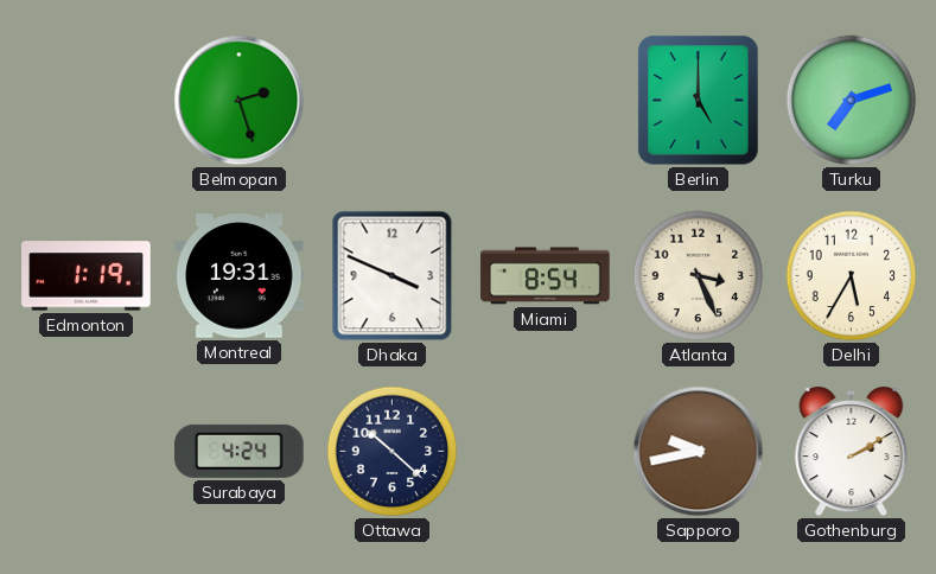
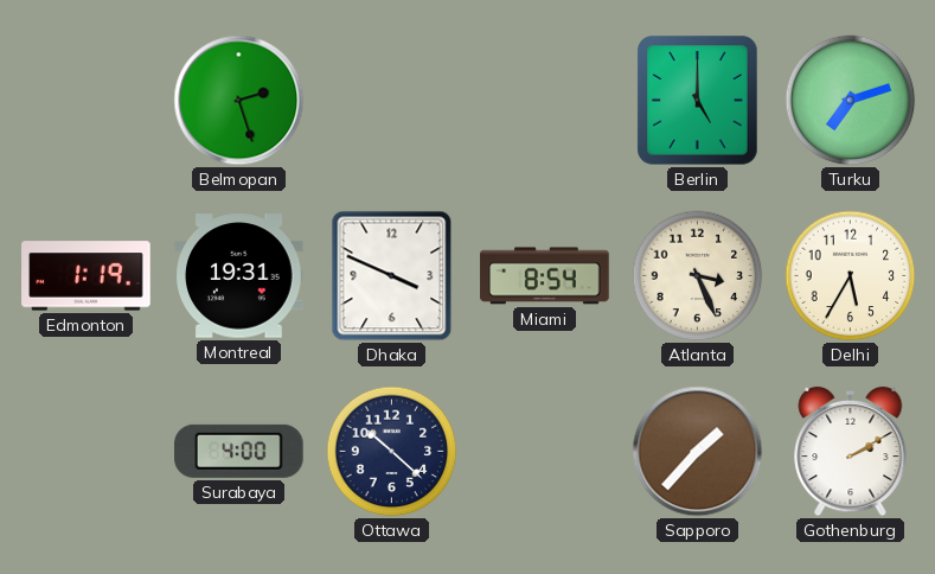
Surabaya: 4:24 -> 4:00
Sapporo: 9:43 -> 1:37
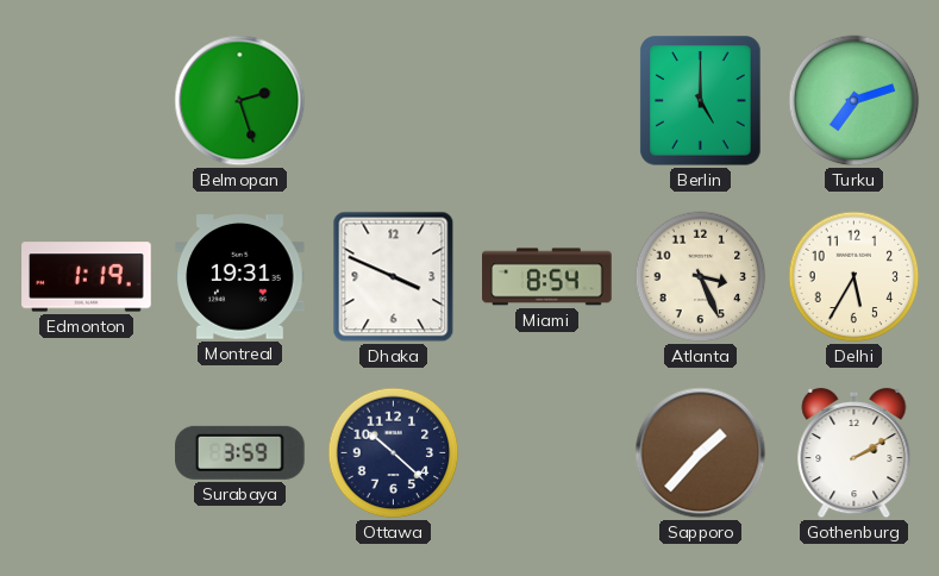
Surabaya: 4:00 -> 3:59
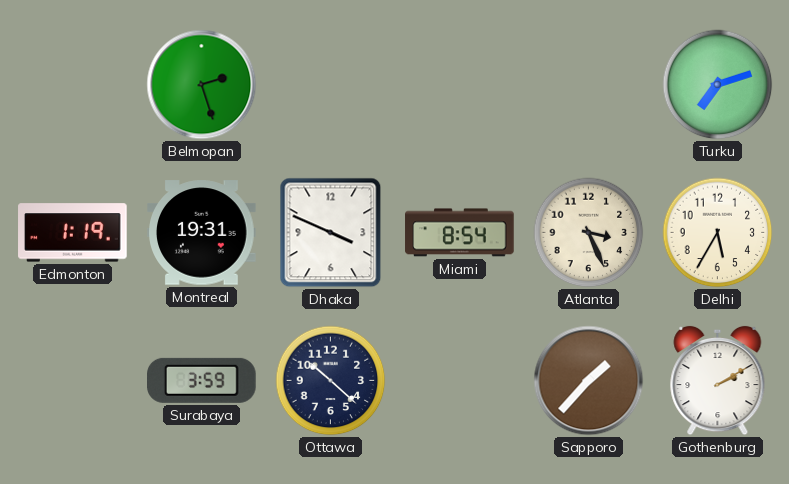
Berlin: 5:00 -> none
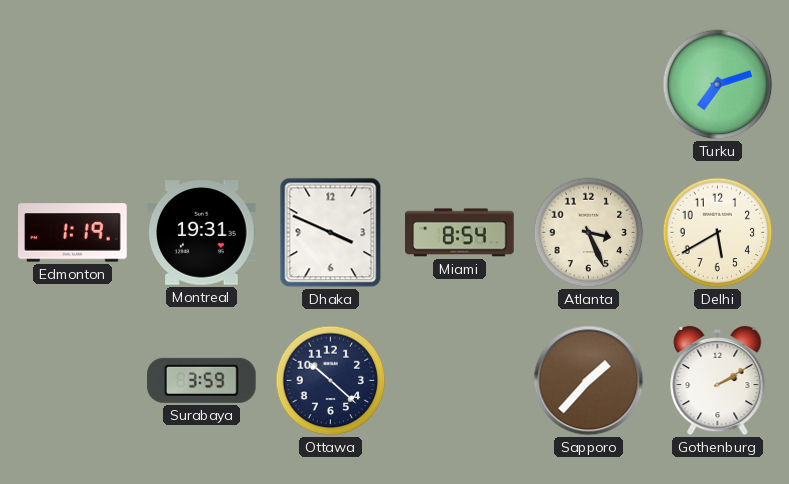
Belmopan: 2:27 -> none
Delhi: 5:35 -> 5:40
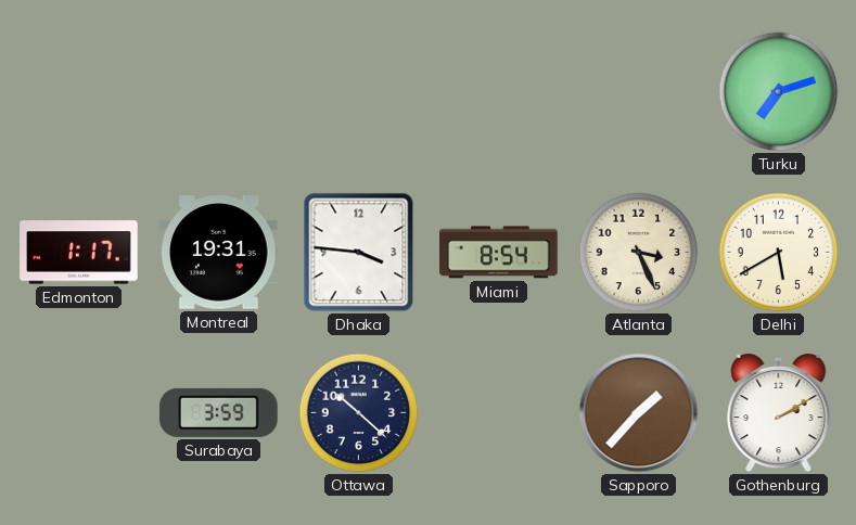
Edmonton: 1:19 -> 1:17
Dhaka: 3:49 -> 3:46
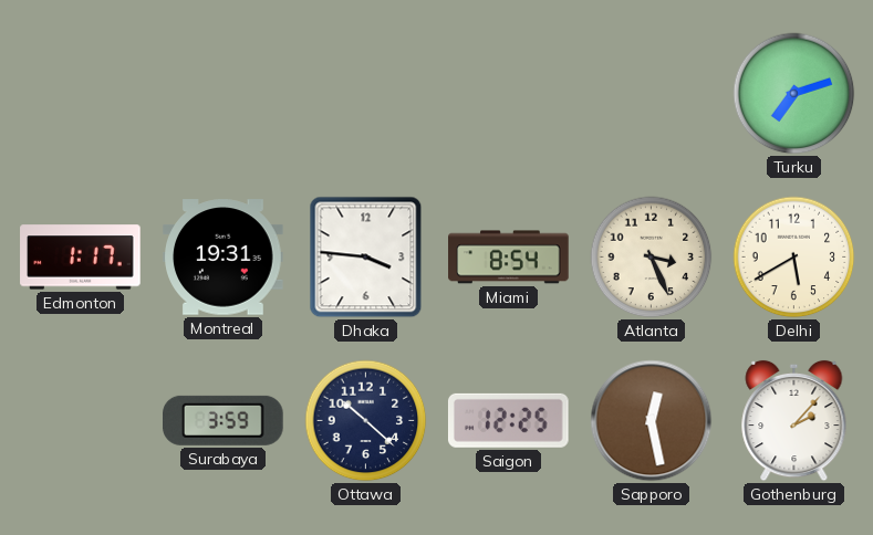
Saigon: none -> 12:25
Sapporo: 1:37 -> 12:28
Gothenburg: 2:10 -> 2:07
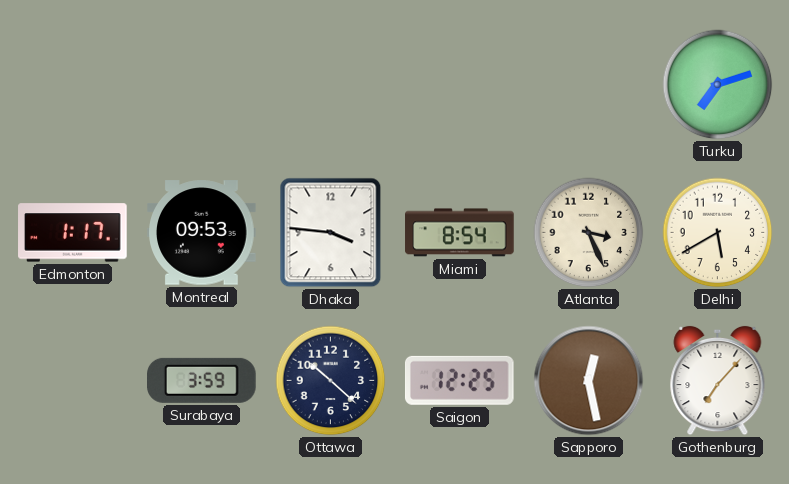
Montreal: 19:31 -> 09:53
Gothenburg: 2:07 -> 7:07
